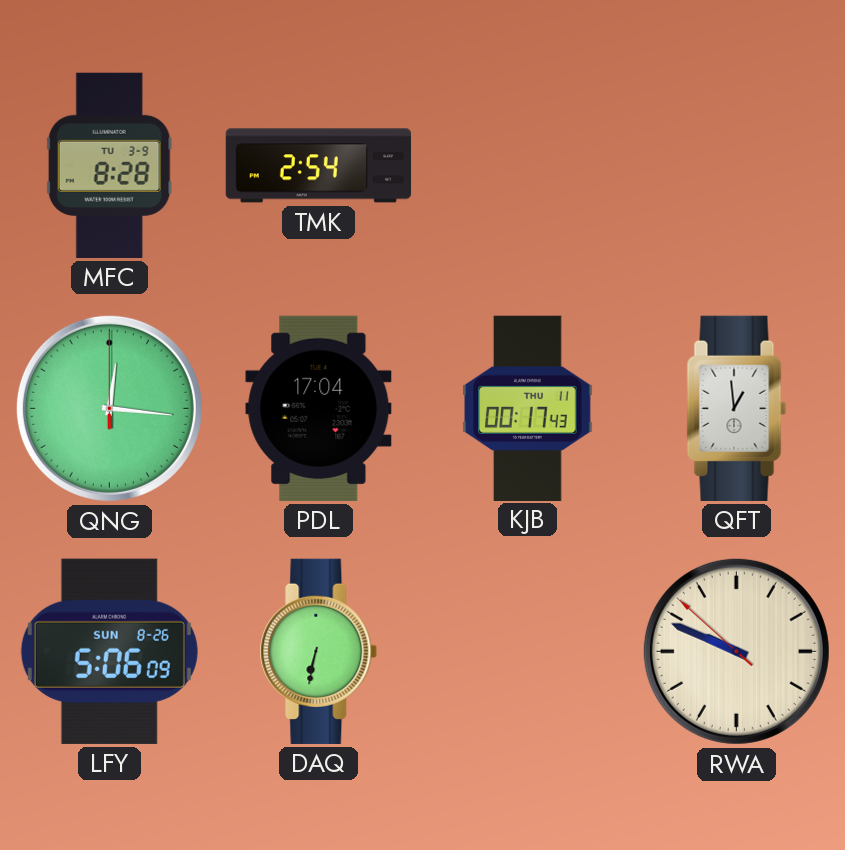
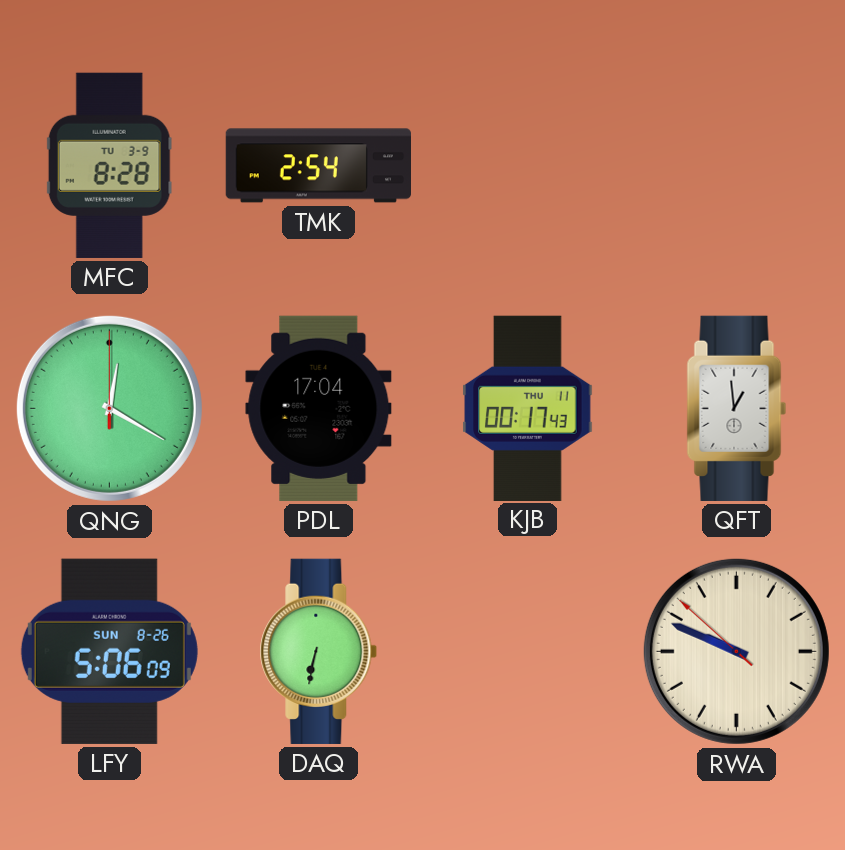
QNG: 12:16 -> 12:20
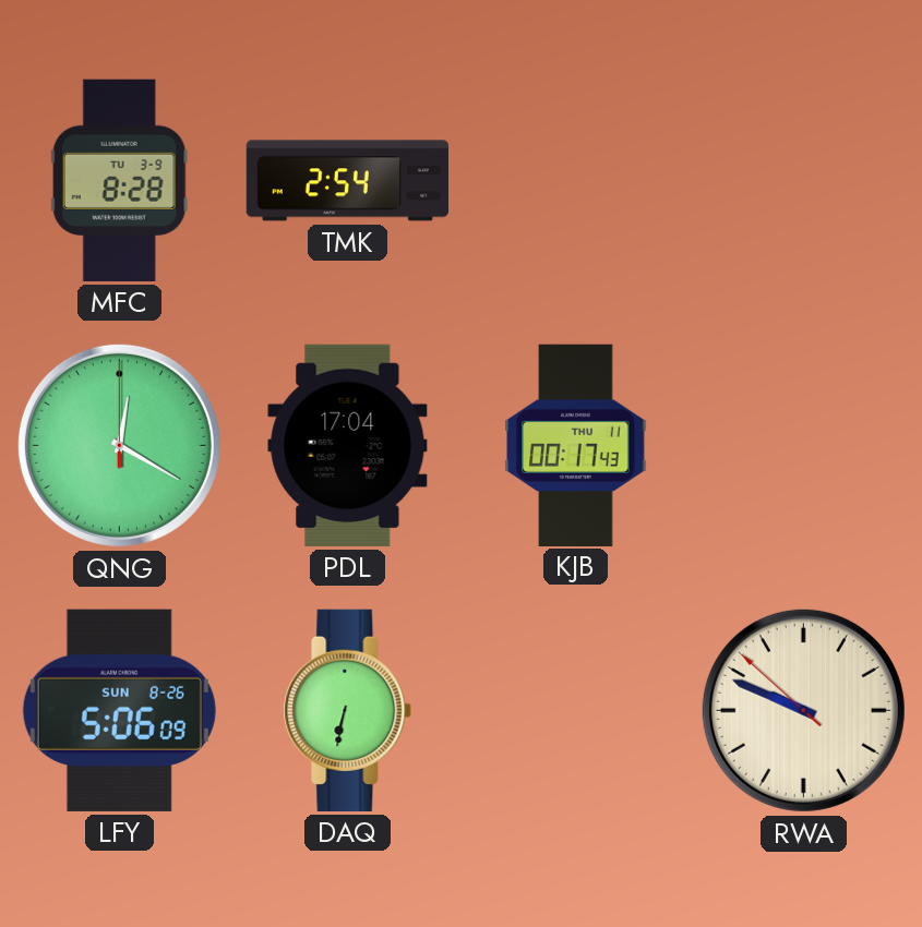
QFT: 12:59 -> none
